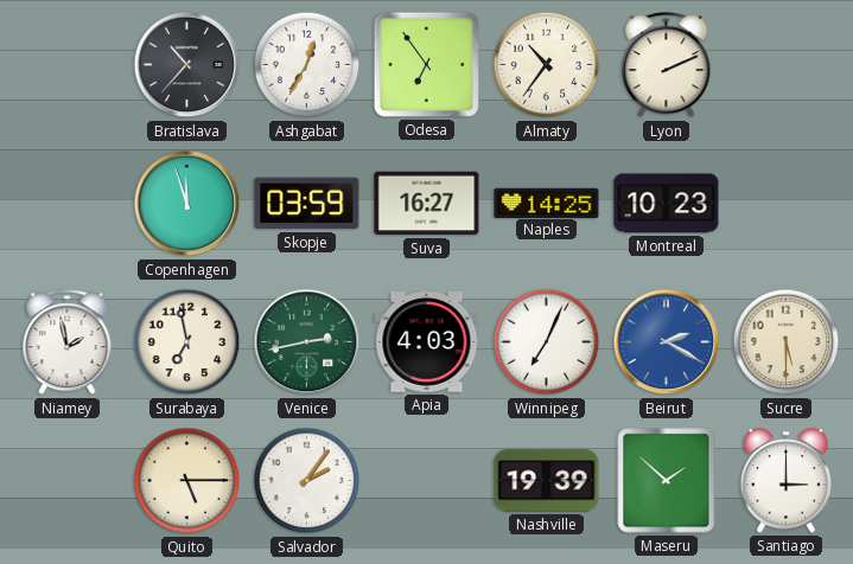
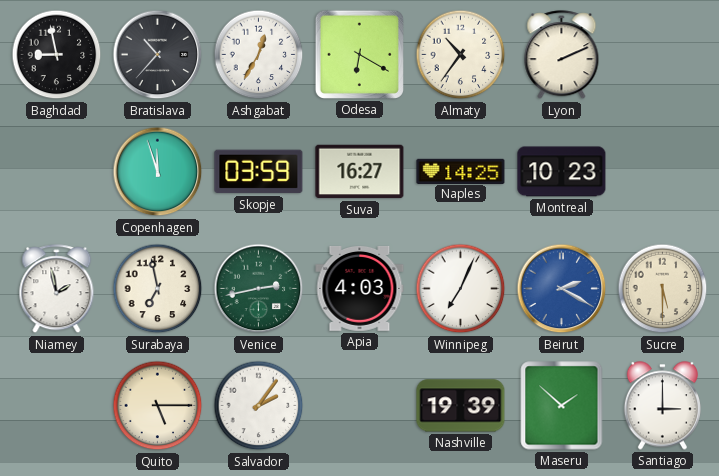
Baghdad: none -> 8:58
Odesa: 6:54 -> 6:20
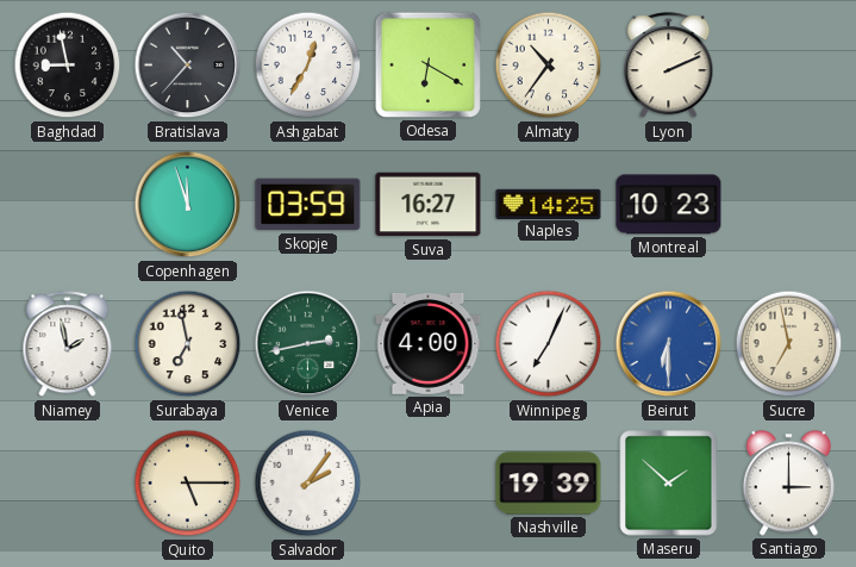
Apia: 4:03 -> 4:00
Beirut: 2:20 -> 6:30
Sucre: 5:30 -> 6:58
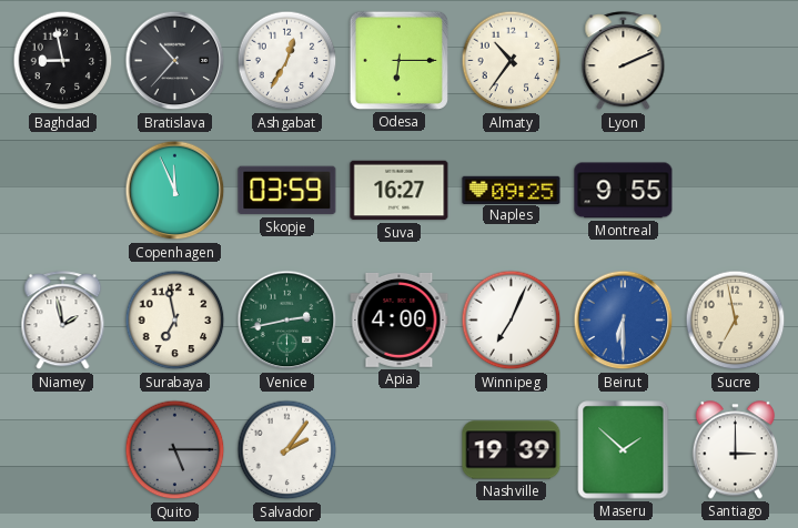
Odesa: 6:20 -> 6:15
Copenhagen: 11:57 -> 11:56
Naples: 14:25 -> 09:25
Montreal: 10:23 -> 9:55
Quito dial: cream -> grey
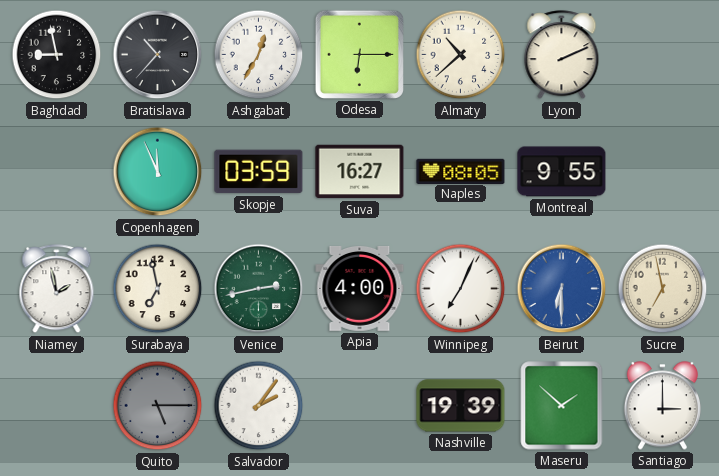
Almaty: 10:36 -> 10:38
Naples: 09:25 -> 08:05
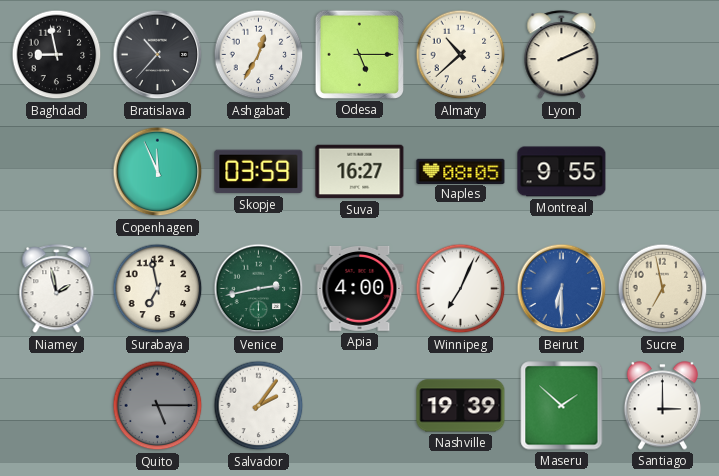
Odesa: 6:15 -> 5:15
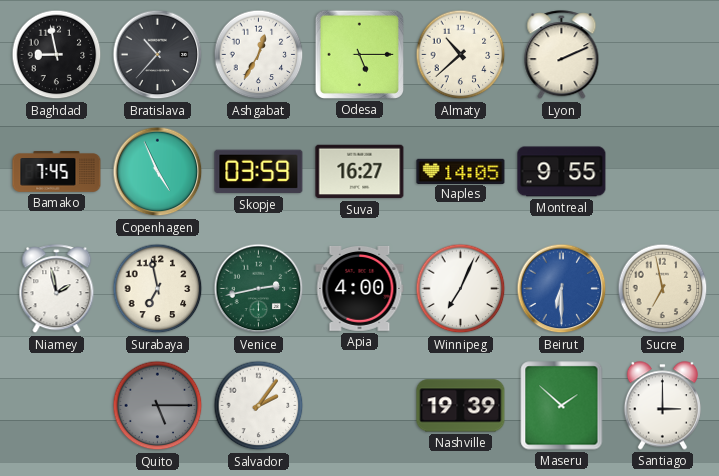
Bamako: none -> 7:45
Copenhagen: 11:56 -> 4:56
Naples: 08:05 -> 14:05
